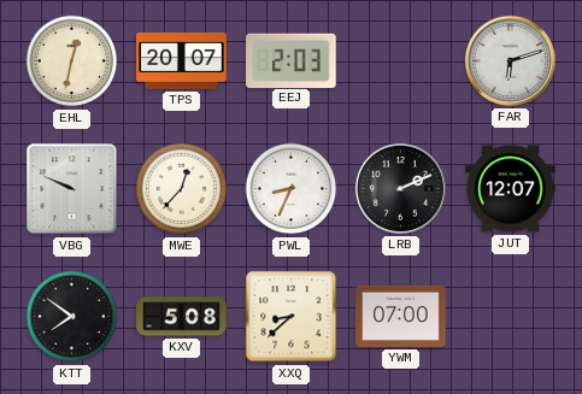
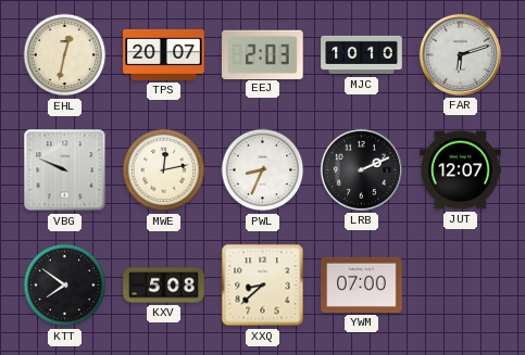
MJC: none -> 10:10
MWE: 12:37 -> 12:13
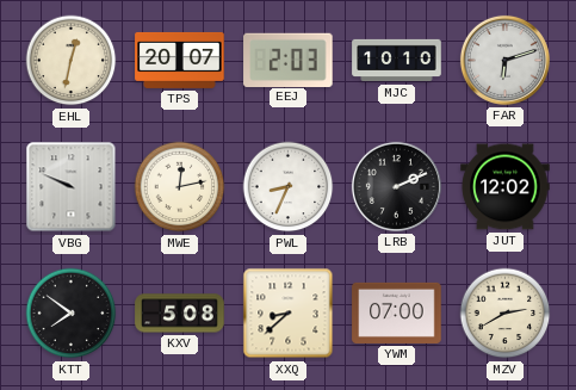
JUT: 12:07 -> 12:02
MZV: none -> 2:40
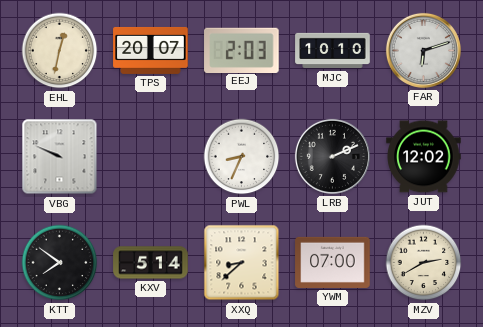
MWE: 12:13 -> none
KXV: 5:08 -> 5:14
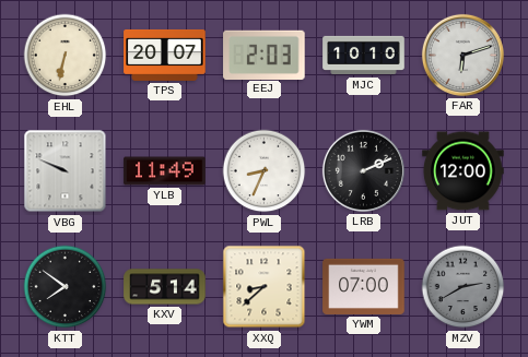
EHL: 12:32 -> 6:32
YLB: none -> 11:49
JUT: 12:02 -> 12:00
MZV dial: cream -> grey
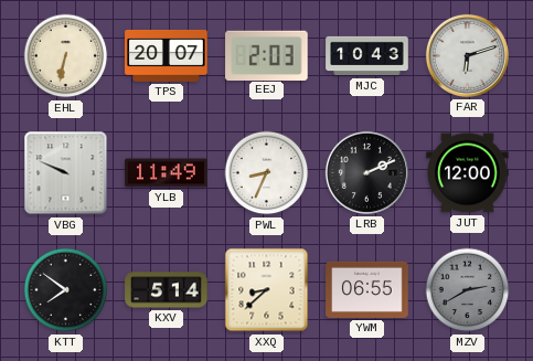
MJC: 10:10 -> 10:43
YWM: 07:00 -> 06:55
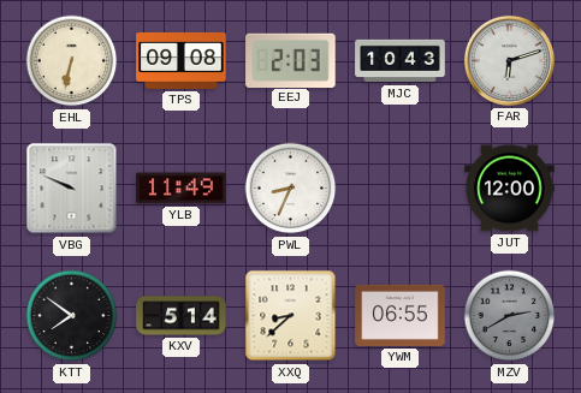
TPS: 20:07 -> 09:08
LRB: 2:11 -> none
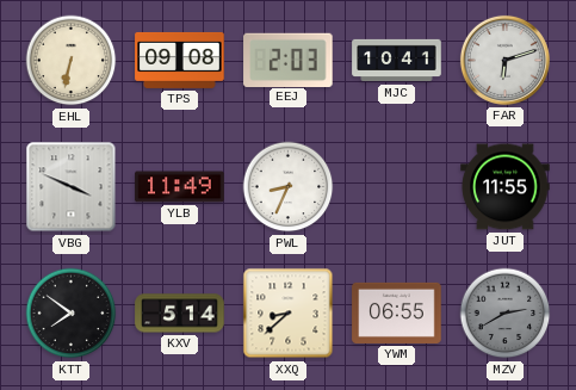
MJC: 10:43 -> 10:41
VBG: 9:49 -> 3:49
JUT: 12:00 -> 11:55
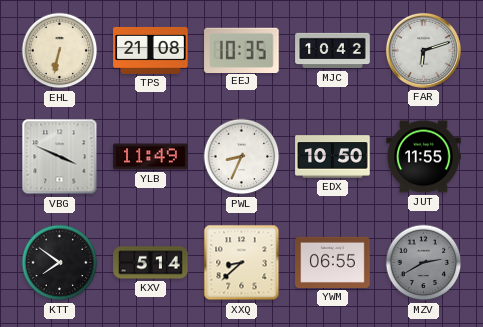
TPS: 09:08 -> 21:08
EEJ: 2:03 -> 10:35
MJC: 10:41 -> 10:42
EDX: none -> 10:50
